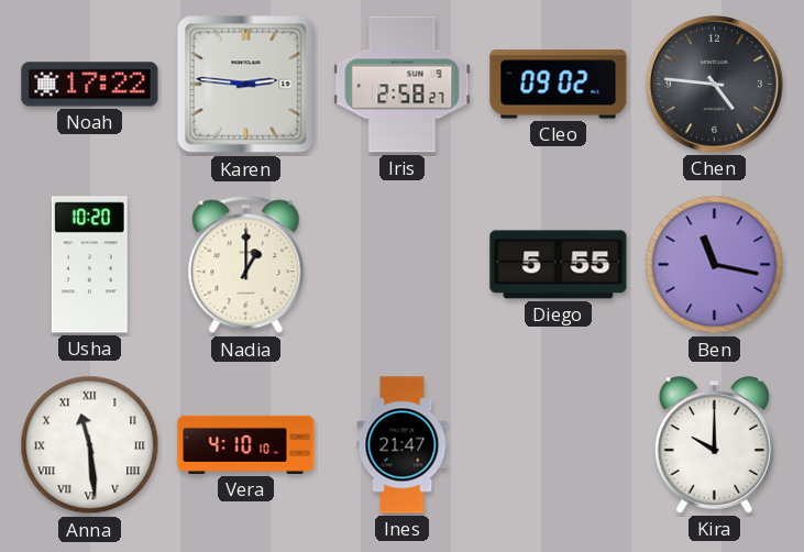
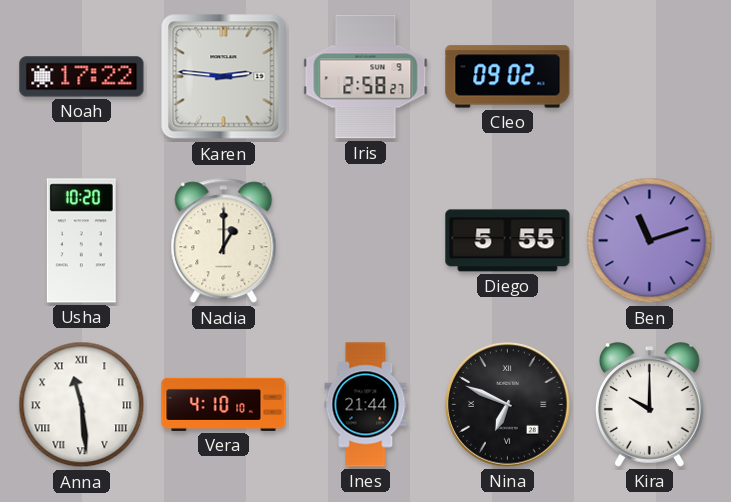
Chen: 4:46 -> none
Ben: 11:17 -> 11:12
Ines: 21:47 -> 21:44
Nina: none -> 6:49
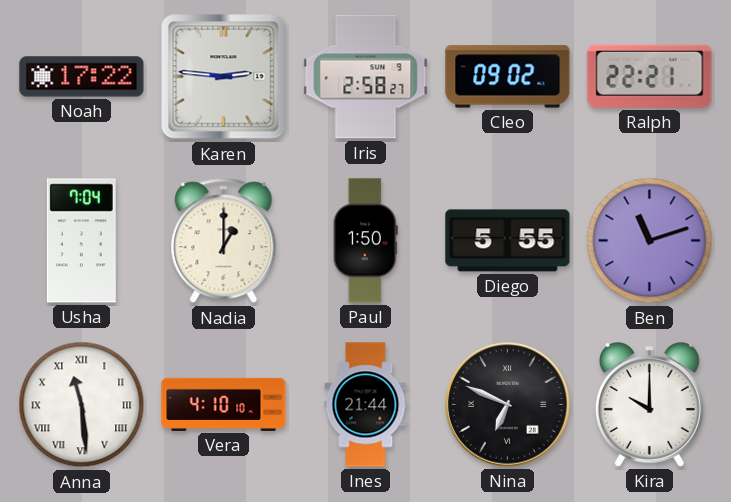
Ralph: none -> 22:21
Usha: 10:20 -> 7:04
Paul: none -> 1:50
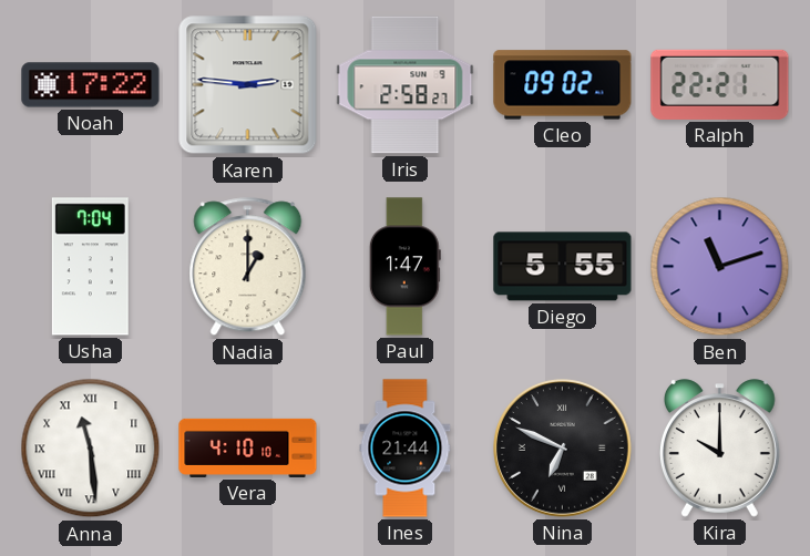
Paul: 1:50 -> 1:47
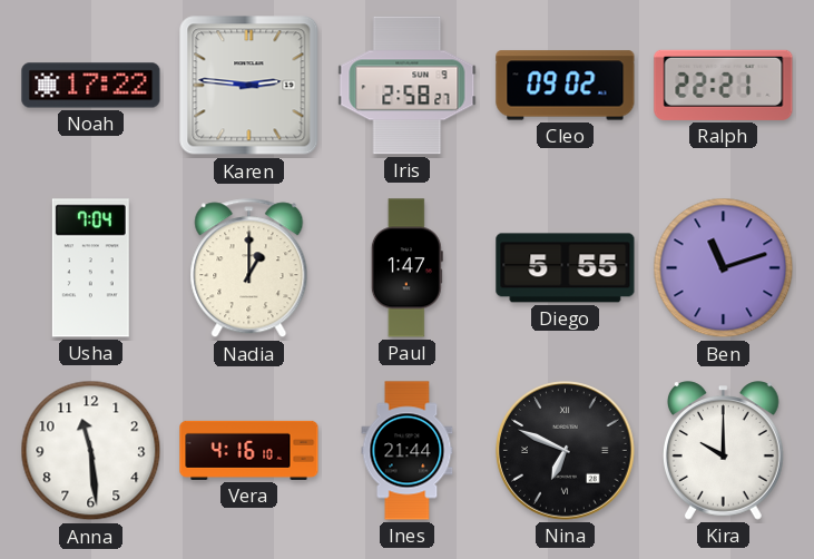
Anna numerals: Roman -> Arabic
Vera: 4:10 -> 4:16
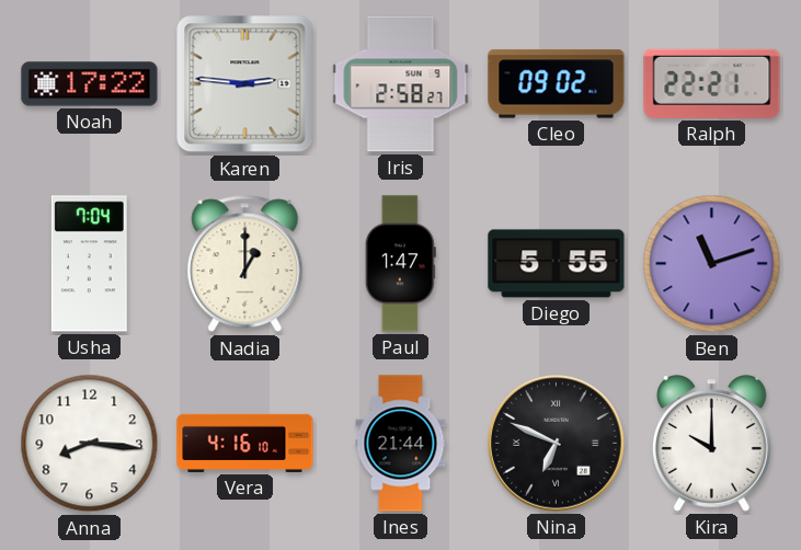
Anna: 11:29 -> 8:16
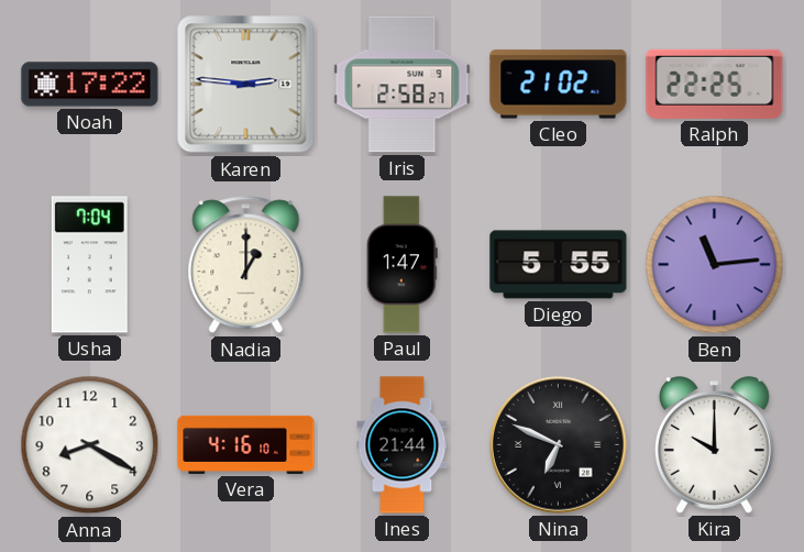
Cleo: 09:02 -> 21:02
Ralph: 22:21 -> 22:25
Ben: 11:12 -> 11:14
Anna: 8:16 -> 8:20
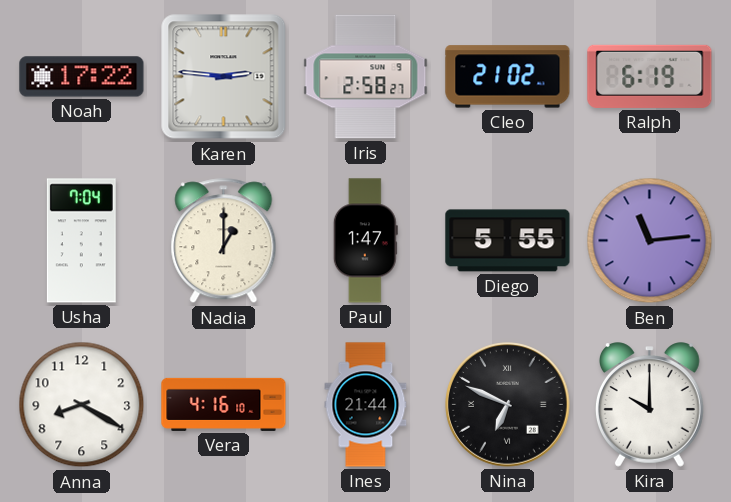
Ralph: 22:25 -> 6:19
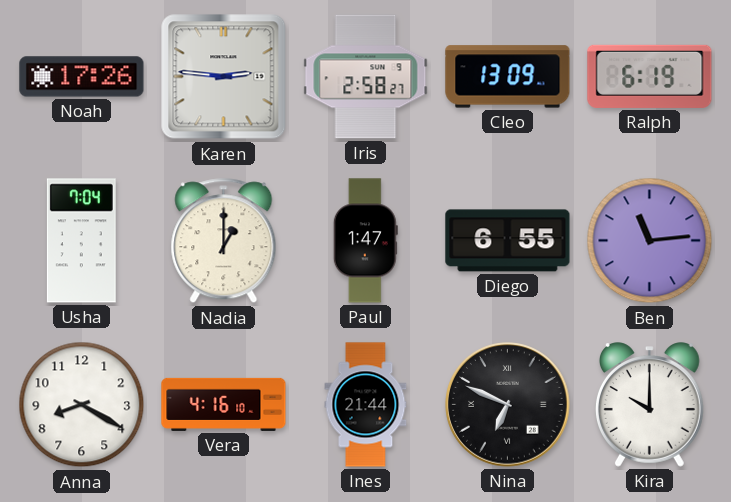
Noah: 17:22 -> 17:26
Cleo: 21:02 -> 13:09
Diego: 5:55 -> 6:55
